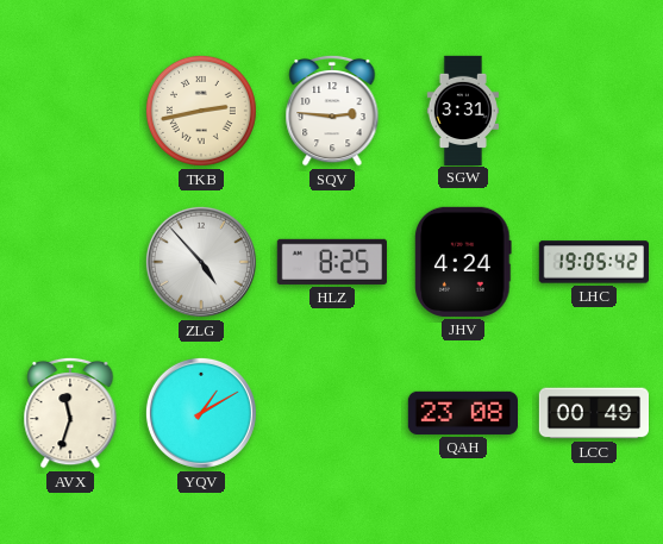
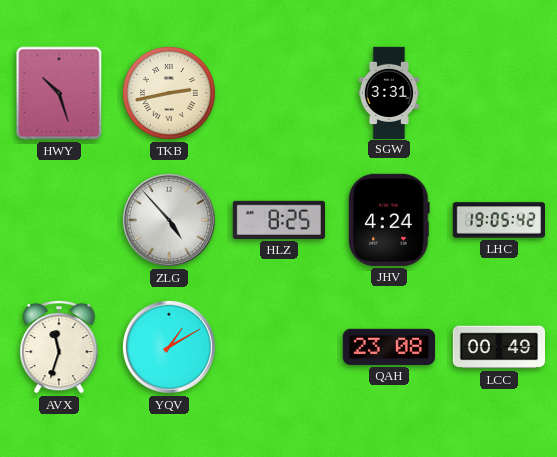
HWY: none -> 10:27
SQV: 2:46 -> none
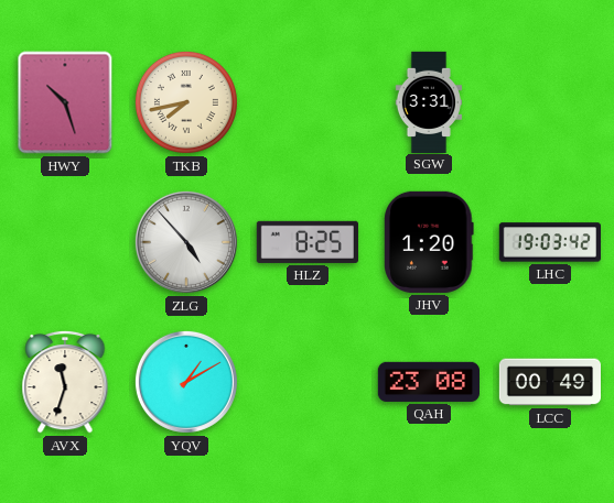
TKB: 2:43 -> 7:43
JHV: 4:24 -> 1:20
LHC: 19:05 -> 19:03
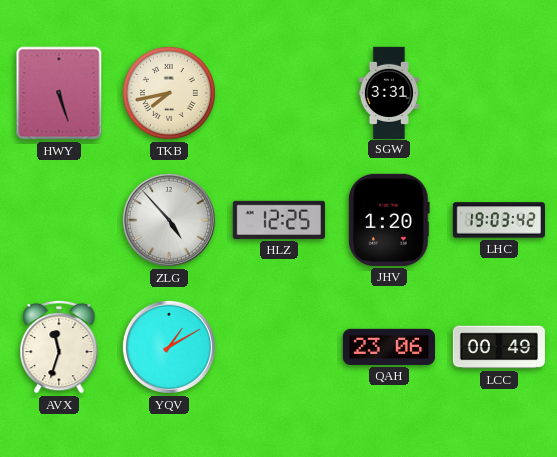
HWY: 10:27 -> 5:27
HLZ: 8:25 -> 12:25
QAH: 23:08 -> 23:06
